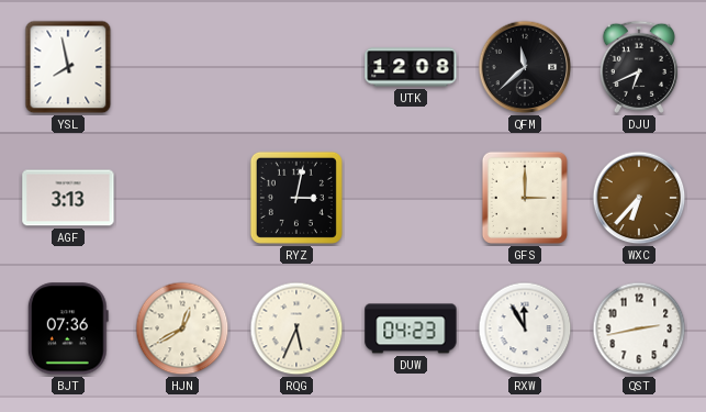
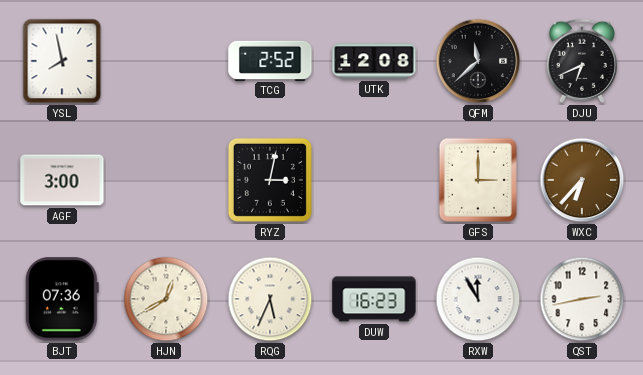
TCG: none -> 2:52
AGF: 3:13 -> 3:00
DUW: 04:23 -> 16:23
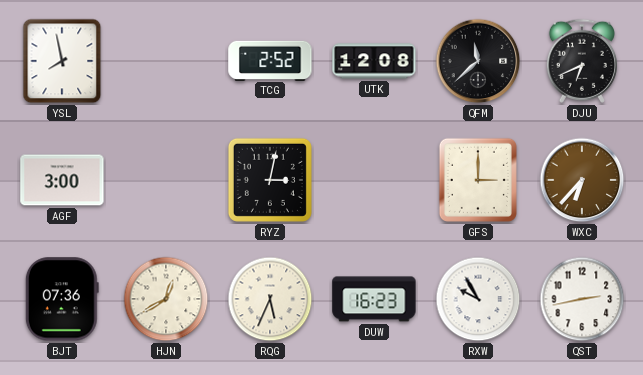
RXW: 11:55 -> 9:55
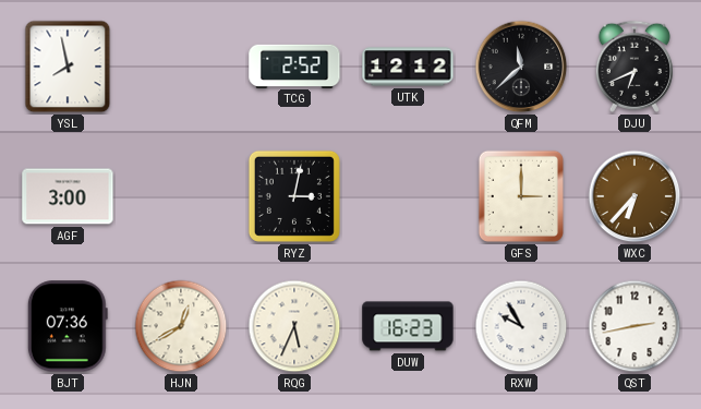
UTK: 12:08 -> 12:12
